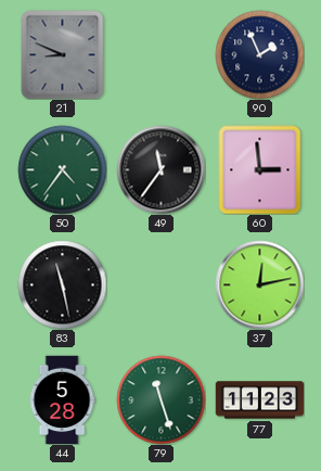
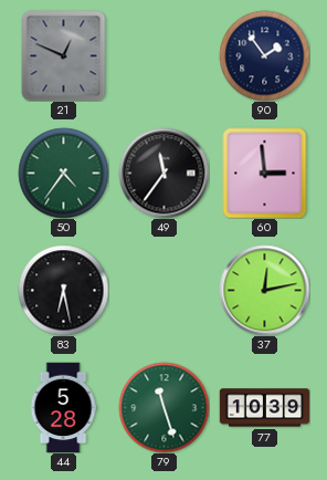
21: 8:49 -> 12:49
90: 1:56 -> 1:54
83: 11:28 -> 6:28
77: 11:23 -> 10:39
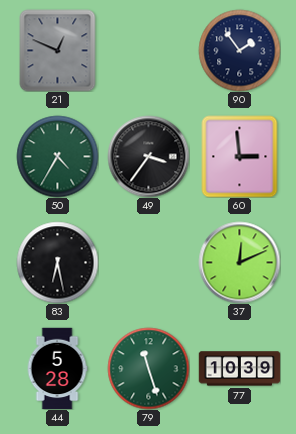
50: 4:36 -> 4:35
49: 11:36 -> 3:36
37: 12:13 -> 12:11
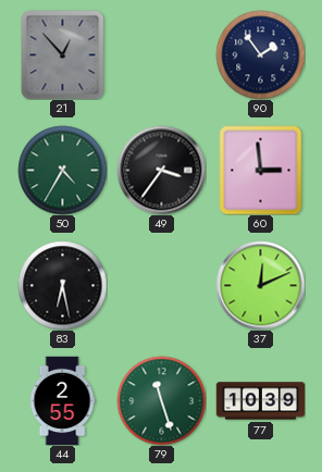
21: 12:49 -> 12:53
44: 5:28 -> 2:55
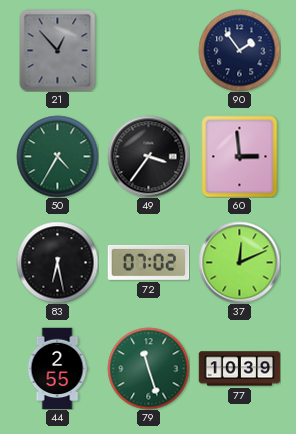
72: none -> 07:02
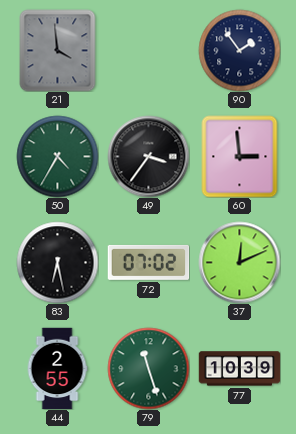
21: 12:53 -> 3:59
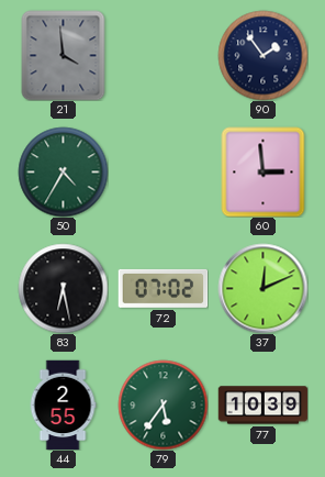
49: 3:36 -> none
79: 11:27 -> 5:36
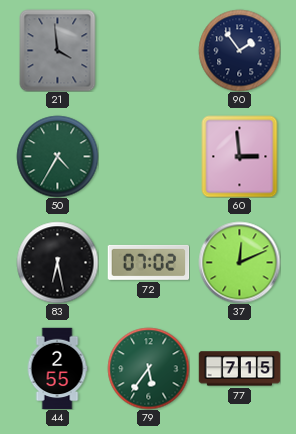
77: 10:39 -> 7:15
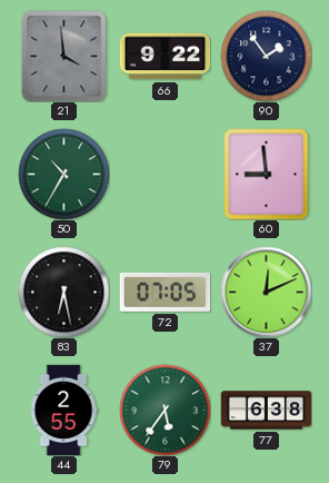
66: none -> 9:22
50: 4:35 -> 10:35
60: 2:59 -> 8:59
72: 07:02 -> 07:05
77: 7:15 -> 6:38
